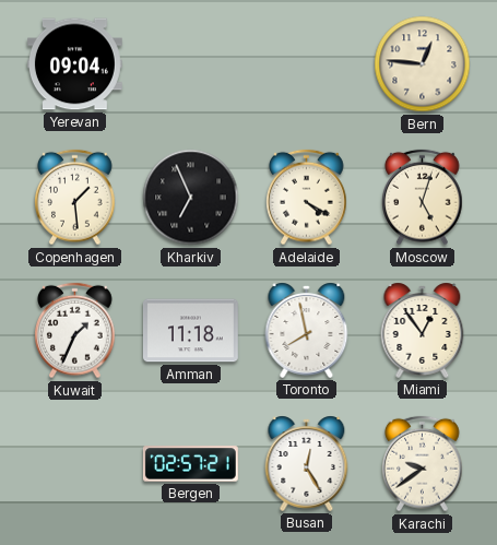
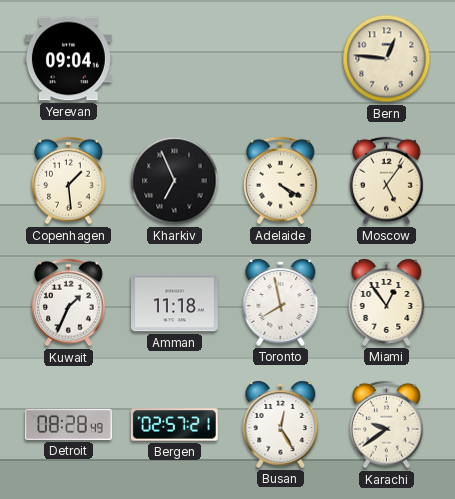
Moscow: 5:03 -> 5:06
Detroit: none -> 08:28
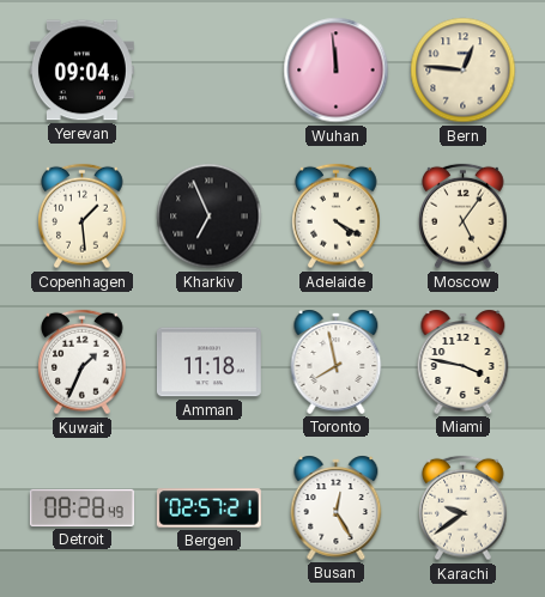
Wuhan: none -> 11:59
Miami: 12:54 -> 3:47
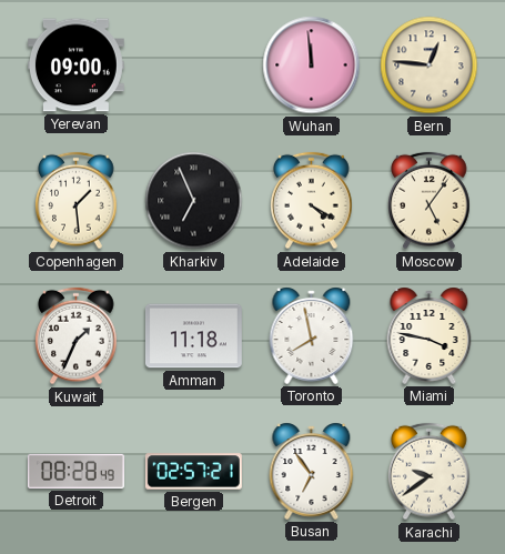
Yerevan: 09:04 -> 09:00
Busan: 12:25 -> 6:54
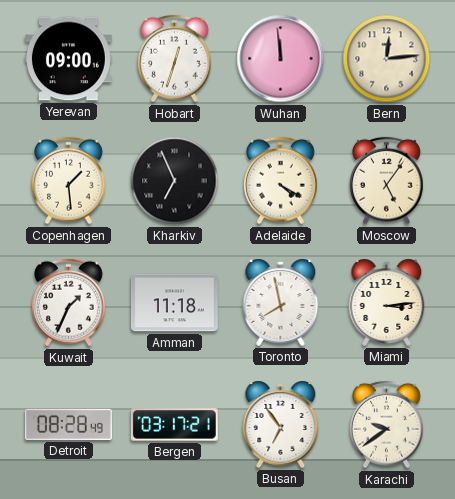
Hobart: none -> 12:33
Bern: 12:46 -> 12:14
Miami: 3:47 -> 3:14
Bergen: 02:57 -> 03:17
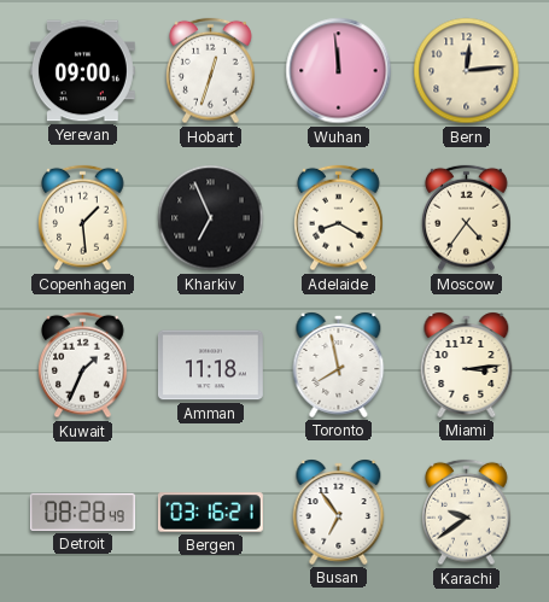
Adelaide: 4:20 -> 8:20
Moscow: 5:06 -> 4:36
Bergen: 03:17 -> 03:16
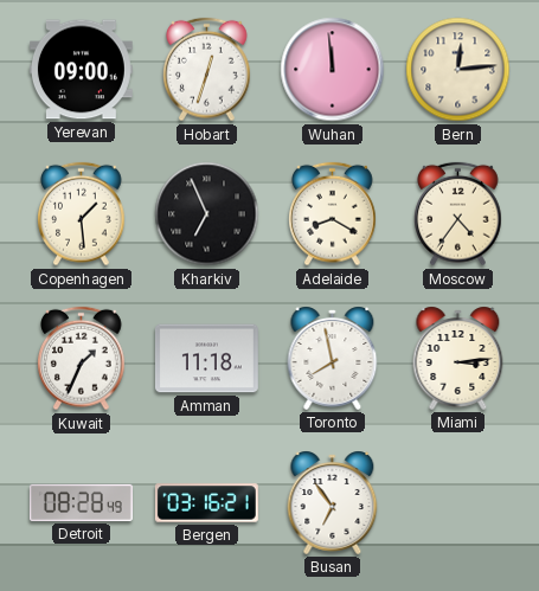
Karachi: 9:39 -> none
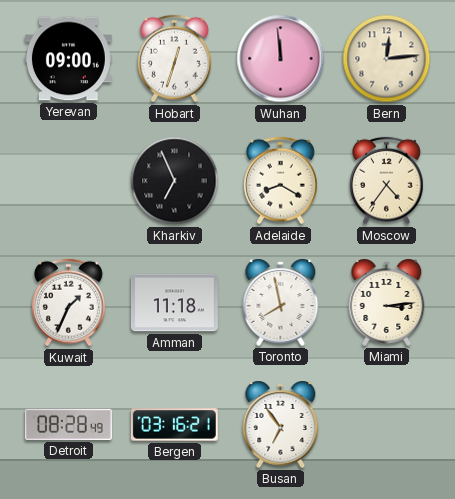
Copenhagen: 1:29 -> none
